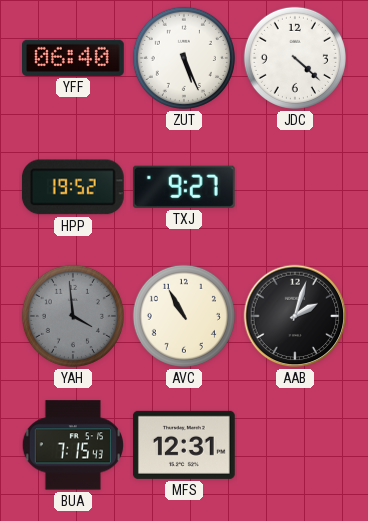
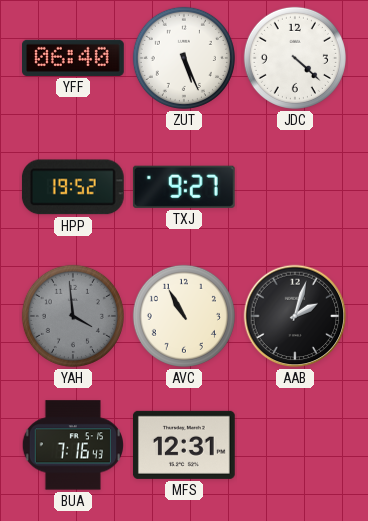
BUA: 7:15 -> 7:16
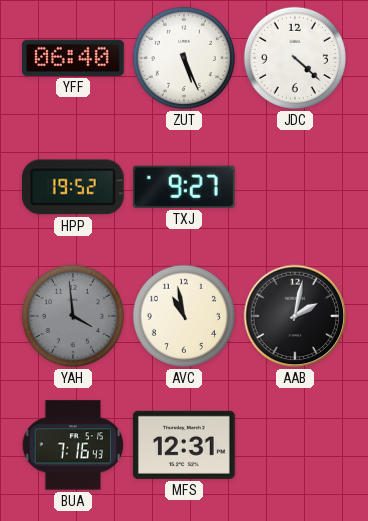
AVC: 10:55 -> 10:58
AAB: 2:03 -> 2:02
